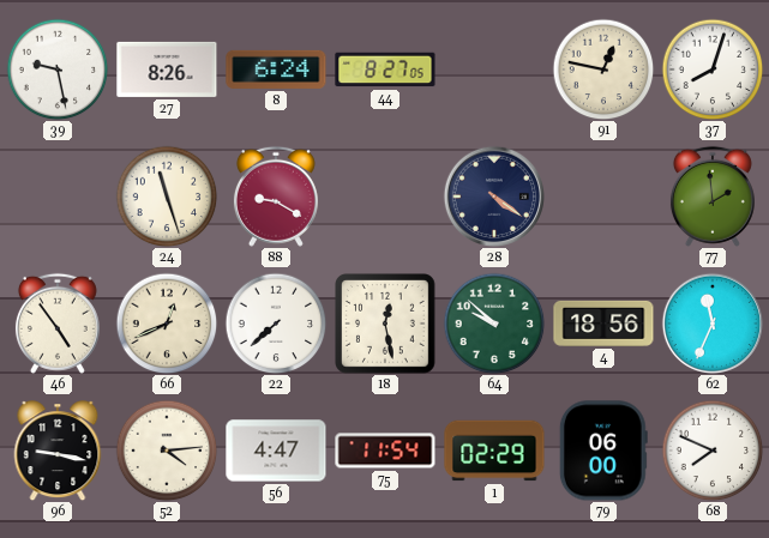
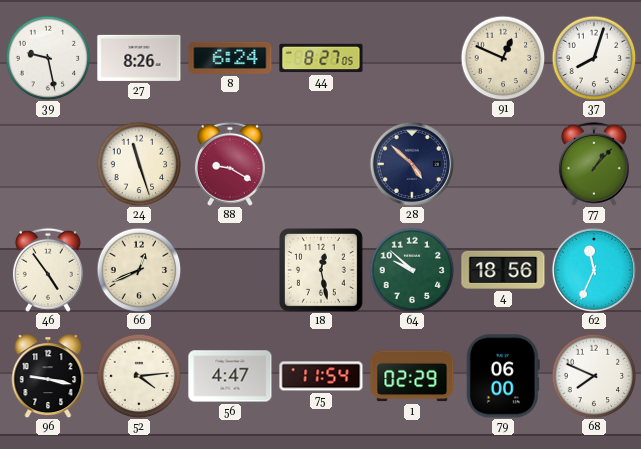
91: 12:47 -> 12:49
28: 4:21 -> 4:52
77: 1:59 -> 1:07
22: 7:38 -> none
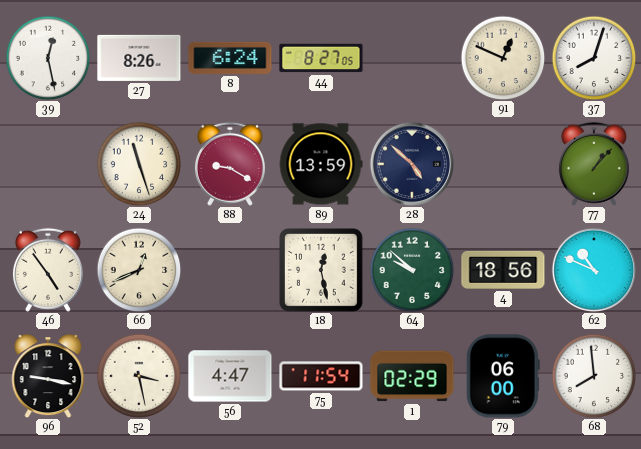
39: 9:28 -> 12:28
89: none -> 13:59
62: 11:34 -> 10:49
52: 4:14 -> 3:28
68: 7:49 -> 7:59
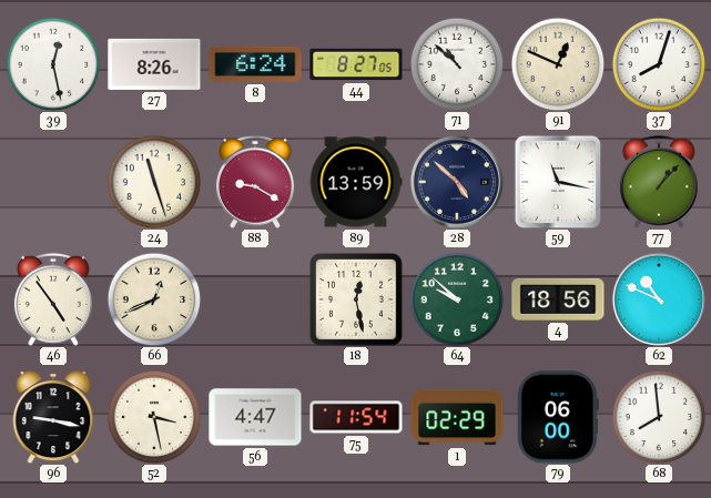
71: none -> 10:52
59: none -> 11:17
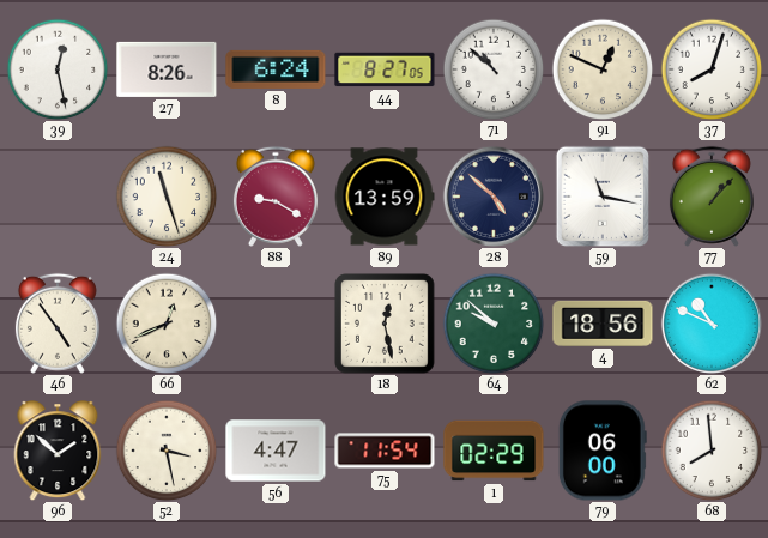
96: 9:17 -> 1:52
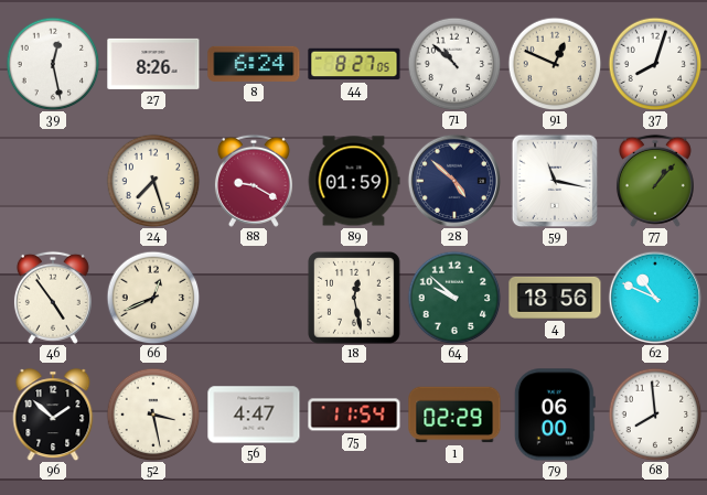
24: 11:27 -> 7:27
89: 13:59 -> 01:59
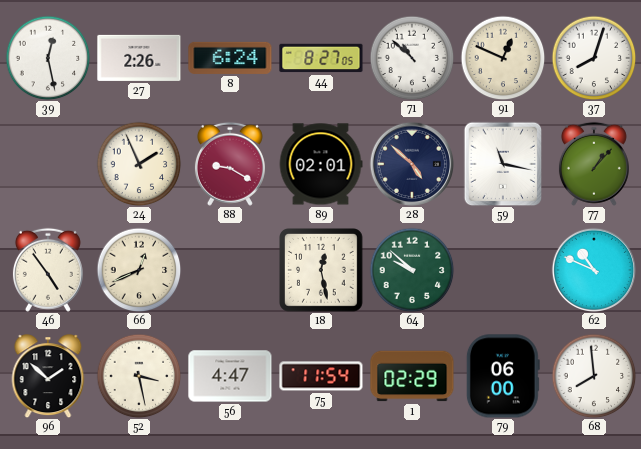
27: 8:26 -> 2:26
24: 7:27 -> 1:56
89: 01:59 -> 02:01
4: 18:56 -> none
